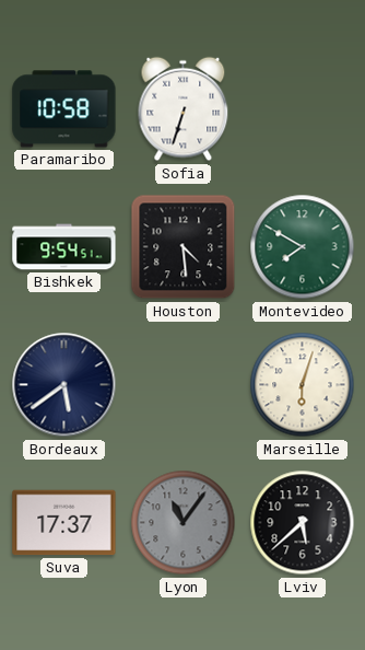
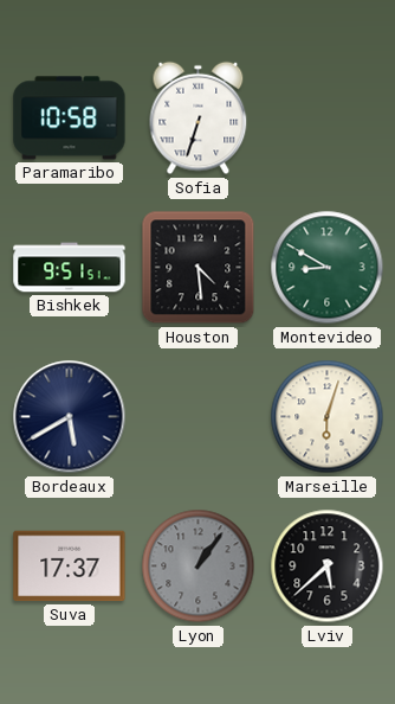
Bishkek: 9:54 -> 9:51
Montevideo: 7:50 -> 8:50
Bordeaux: 5:39 -> 5:40
Lyon: 11:06 -> 1:06
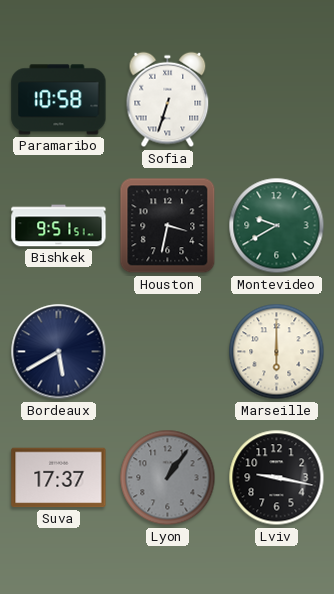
Houston: 4:29 -> 3:32
Montevideo: 8:50 -> 9:40
Marseille: 6:03 -> 6:00
Lviv: 5:38 -> 9:17
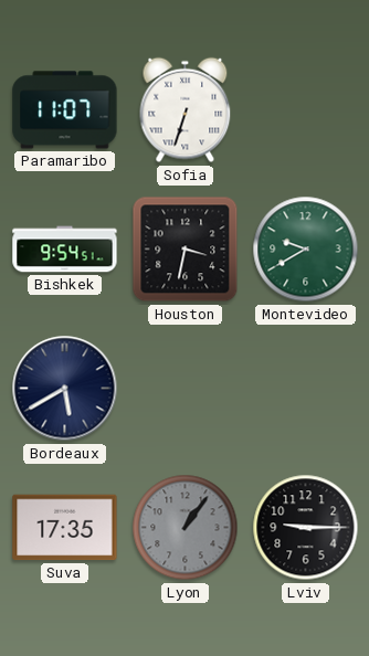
Paramaribo: 10:58 -> 11:07
Bishkek: 9:51 -> 9:54
Marseille: 6:00 -> none
Suva: 17:37 -> 17:35
Lviv: 9:17 -> 9:15
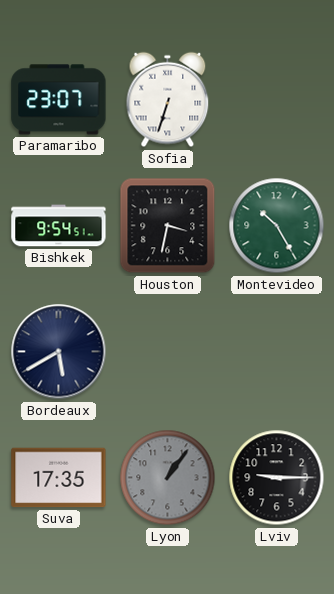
Paramaribo: 11:07 -> 23:07
Montevideo: 9:40 -> 10:25
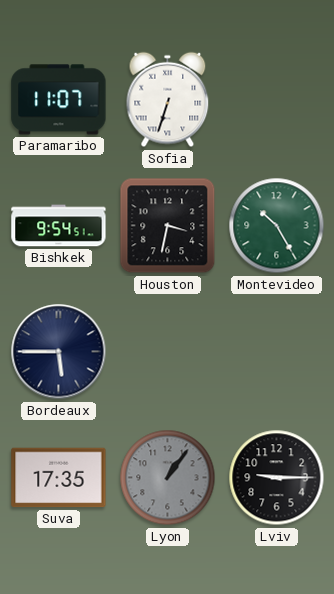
Paramaribo: 23:07 -> 11:07
Bordeaux: 5:40 -> 5:45
